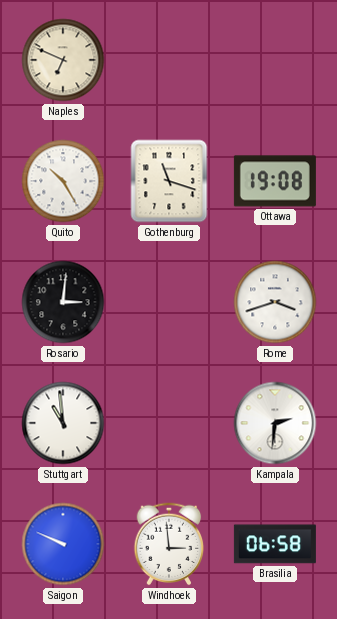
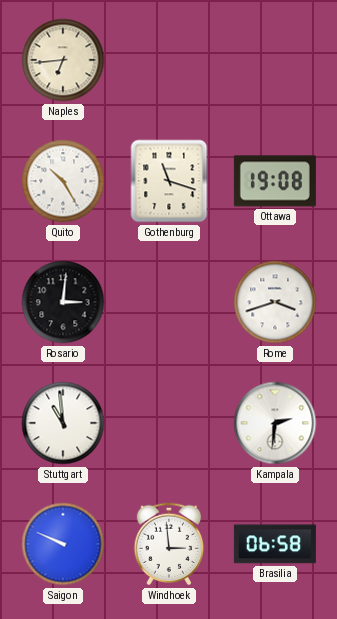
Naples: 6:49 -> 6:44
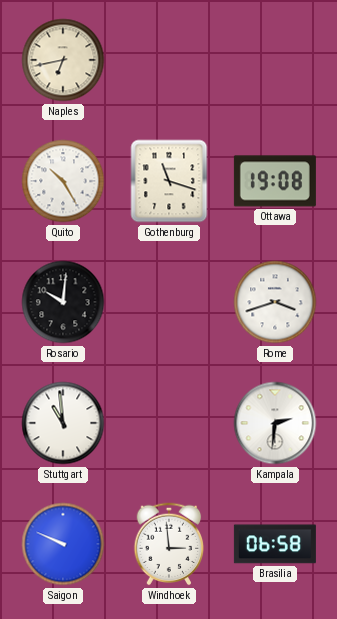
Naples: 6:44 -> 6:43
Rosario: 3:01 -> 10:01
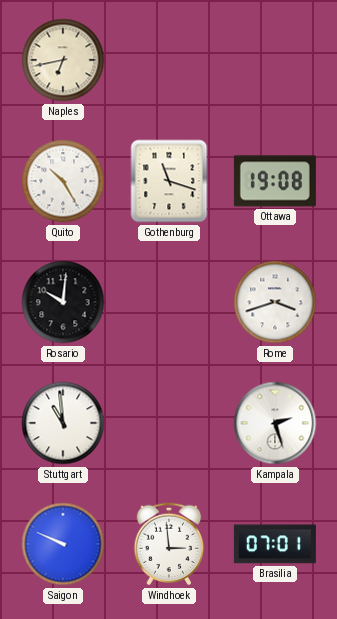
Kampala: 2:31 -> 2:27
Brasilia: 06:58 -> 07:01
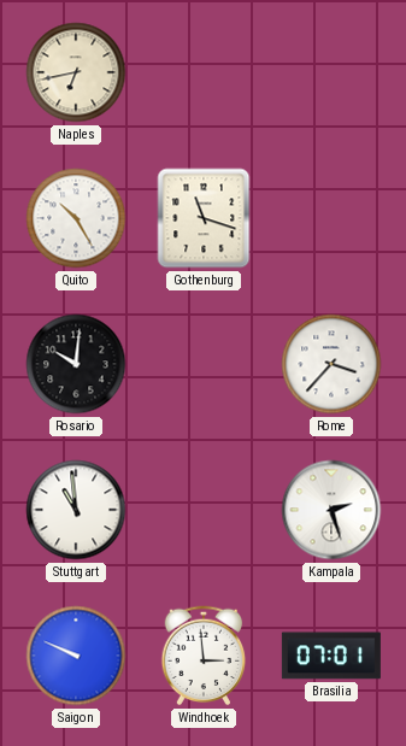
Ottawa: 19:08 -> none
Rome: 3:42 -> 3:37
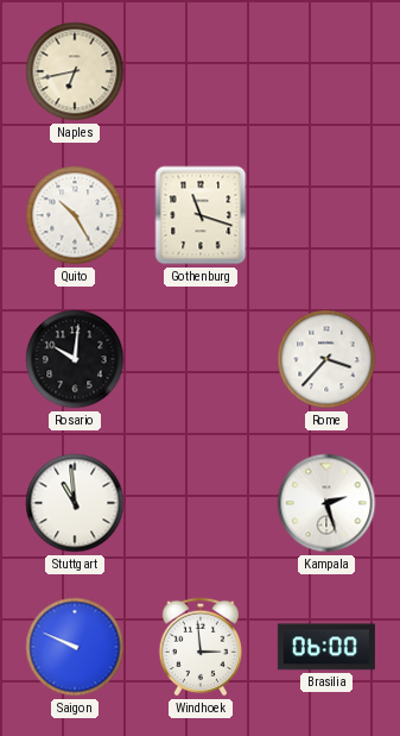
Brasilia: 07:01 -> 06:00
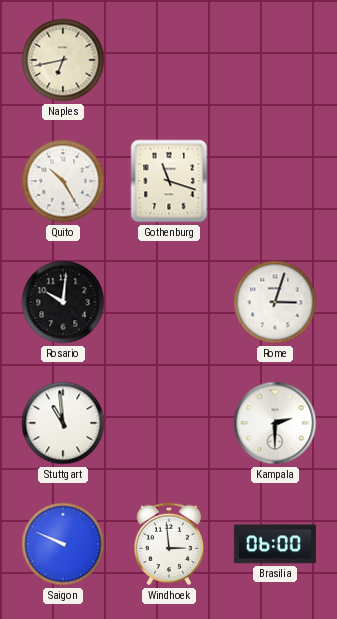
Rome: 3:37 -> 3:03
Kampala: 2:27 -> 2:30
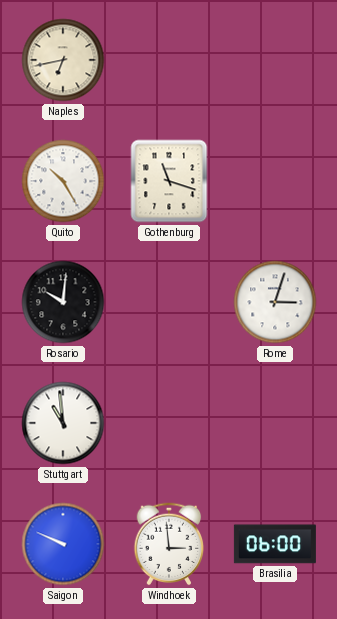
Kampala: 2:30 -> none
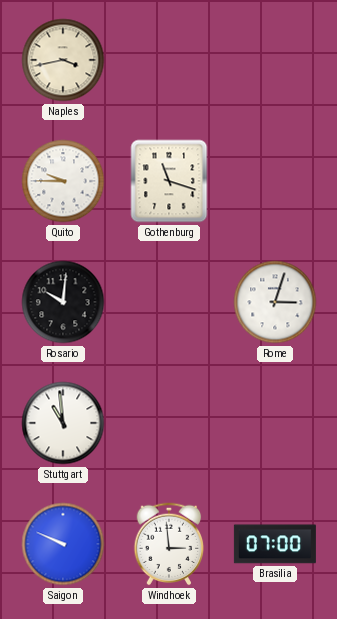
Naples: 6:43 -> 3:43
Quito: 10:25 -> 9:45
Brasilia: 06:00 -> 07:00
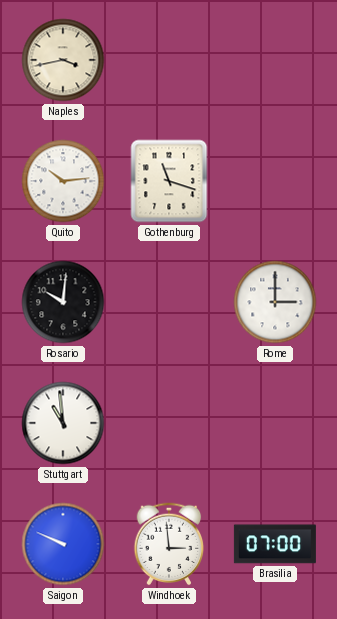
Quito: 9:45 -> 10:14
Rome: 3:03 -> 3:00
